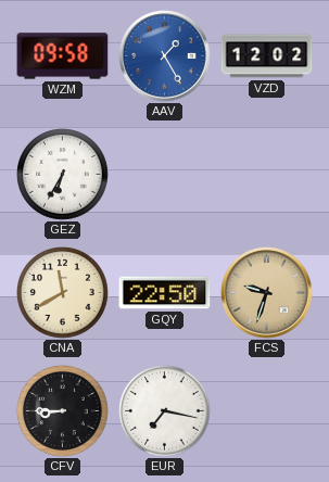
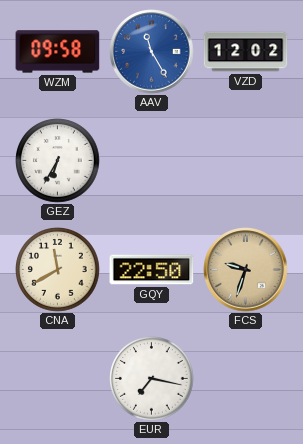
AAV: 1:25 -> 11:25
CFV: 8:45 -> none
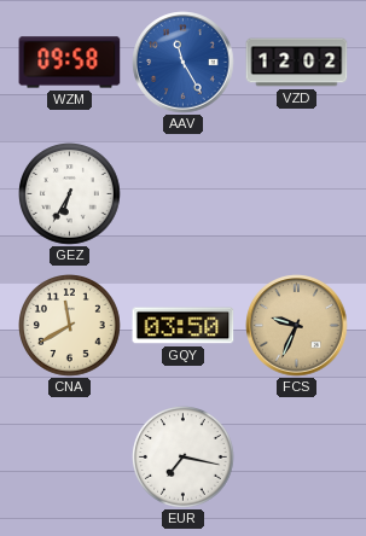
GQY: 22:50 -> 03:50
FCS: 9:33 -> 9:34
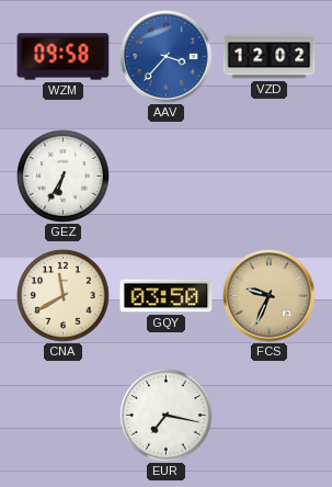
AAV: 11:25 -> 3:37
